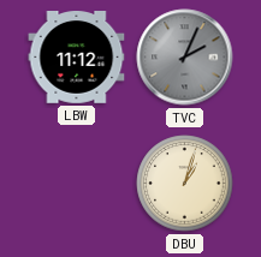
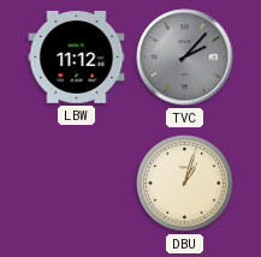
TVC: 2:04 -> 2:07
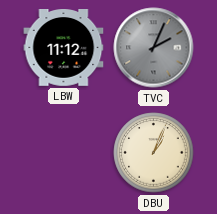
TVC: 2:07 -> 2:04
DBU: 1:03 -> 1:04
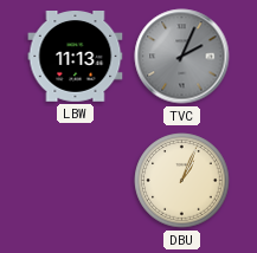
LBW: 11:12 -> 11:13
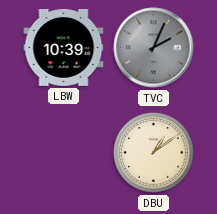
LBW: 11:13 -> 10:39
DBU: 1:04 -> 1:09
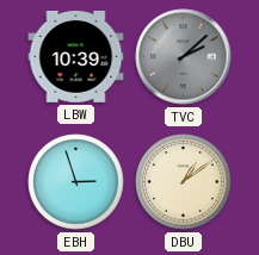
TVC: 2:04 -> 2:08
EBH: none -> 2:57
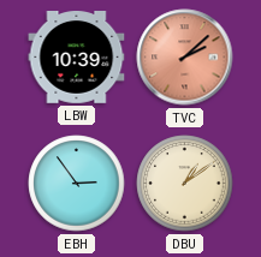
TVC dial: grey -> salmon
EBH: 2:57 -> 2:54
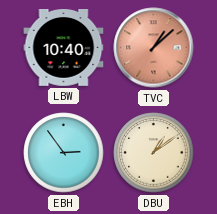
LBW: 10:39 -> 10:40
TVC: 2:08 -> 1:08
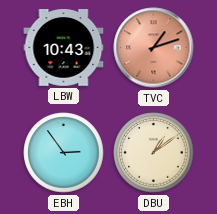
LBW: 10:40 -> 10:43
TVC: 1:08 -> 1:12
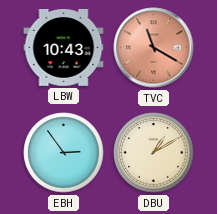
TVC: 1:12 -> 11:20
DBU: 1:09 -> 1:10
